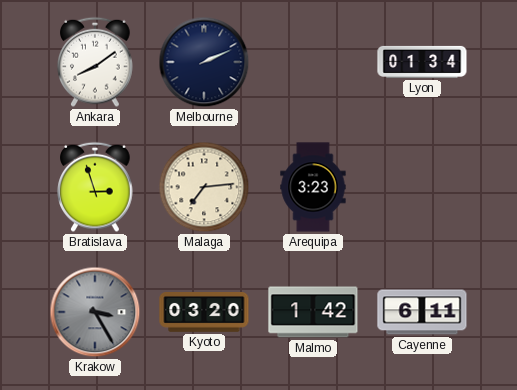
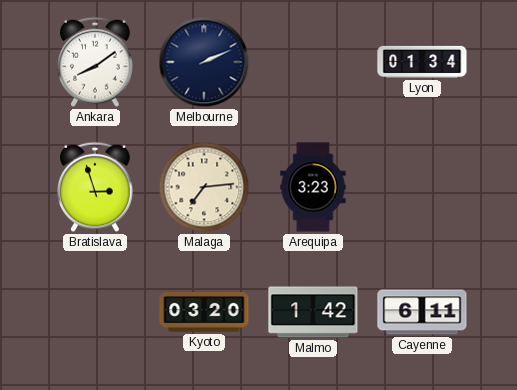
Krakow: 3:25 -> none
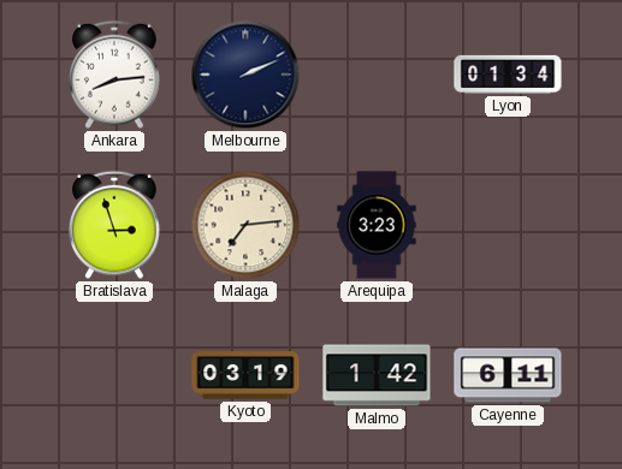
Ankara: 8:09 -> 8:14
Kyoto: 03:20 -> 03:19
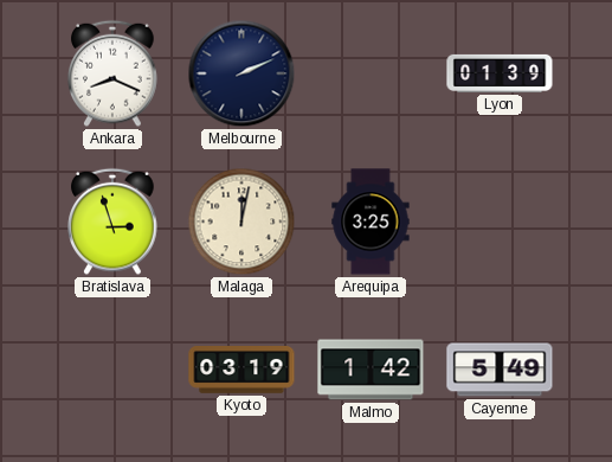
Ankara: 8:14 -> 8:19
Lyon: 01:34 -> 01:39
Malaga: 7:14 -> 12:02
Arequipa: 3:23 -> 3:25
Cayenne: 6:11 -> 5:49
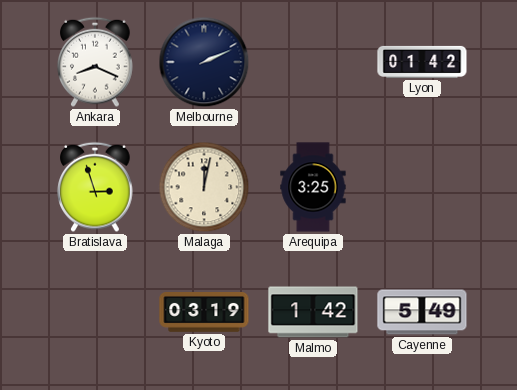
Lyon: 01:39 -> 01:42
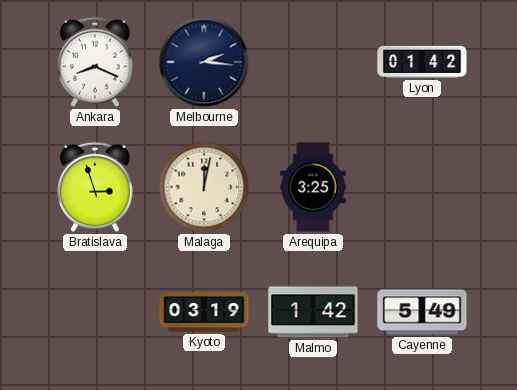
Melbourne: 2:11 -> 2:16
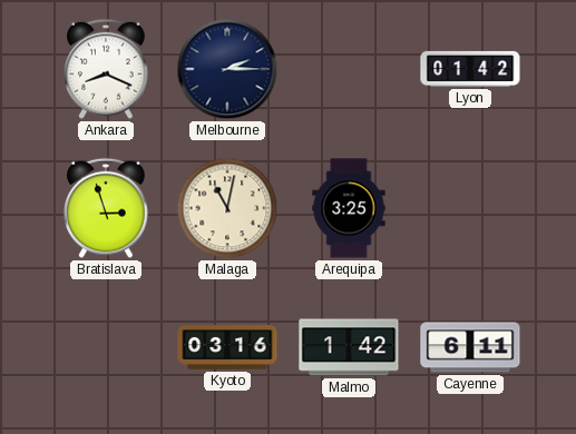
Melbourne: 2:16 -> 2:15
Malaga: 12:02 -> 11:02
Kyoto: 03:19 -> 03:16
Cayenne: 5:49 -> 6:11
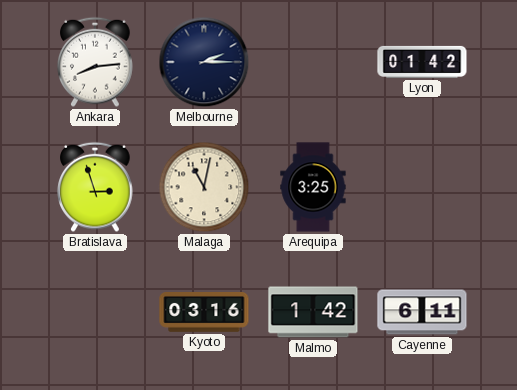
Ankara: 8:19 -> 8:14
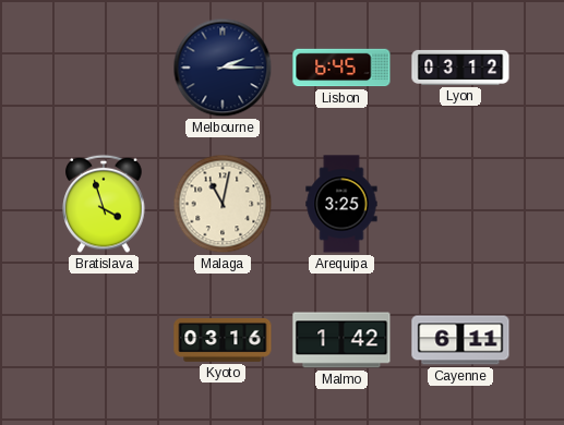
Ankara: 8:14 -> none
Lisbon: none -> 6:45
Lyon: 01:42 -> 03:12
Bratislava: 2:57 -> 3:57
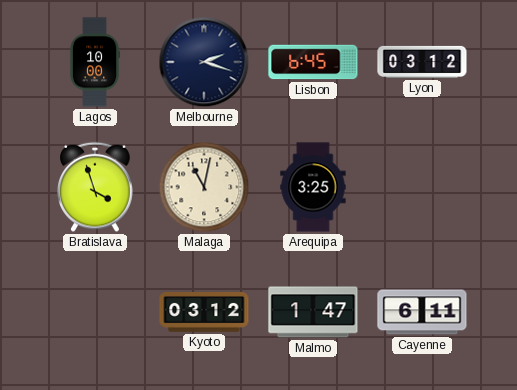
Lagos: none -> 10:00
Melbourne: 2:15 -> 2:18
Kyoto: 03:16 -> 03:12
Malmo: 1:42 -> 1:47
